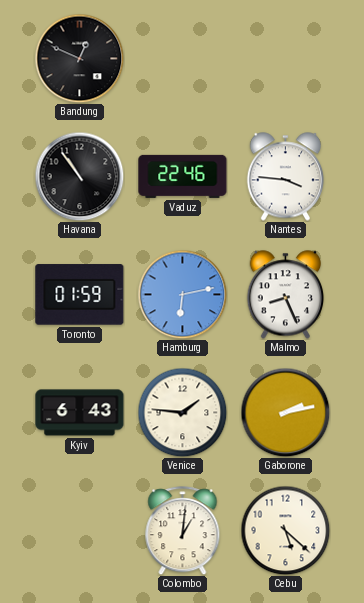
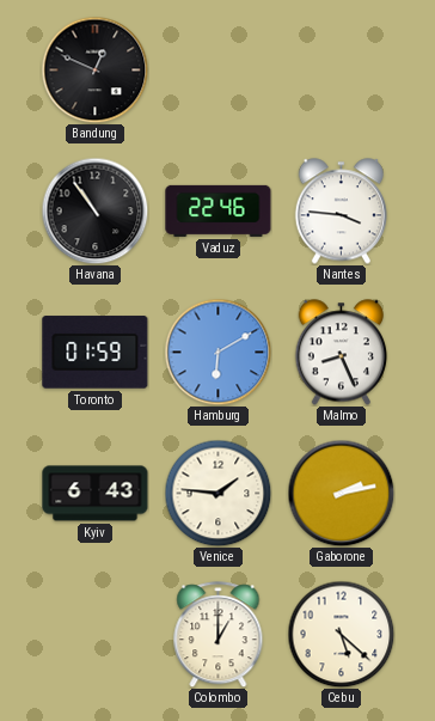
Hamburg: 6:13 -> 6:10
Colombo: 1:01 -> 1:00
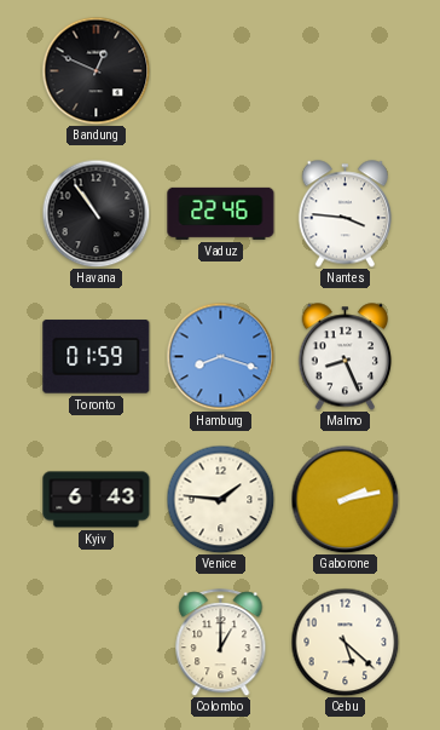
Hamburg: 6:10 -> 8:18
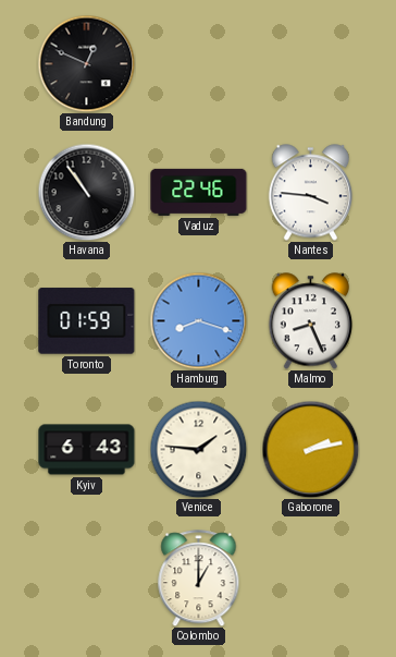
Cebu: 5:22 -> none
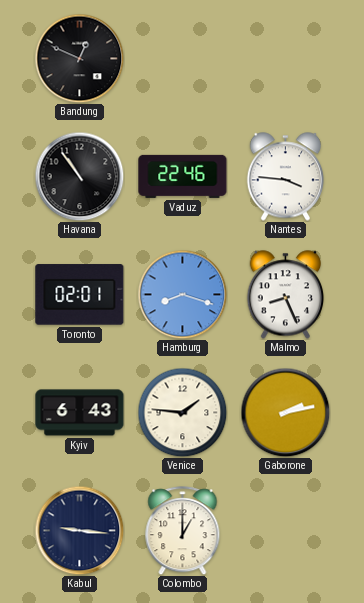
Toronto: 01:59 -> 02:01
Kabul: none -> 9:16
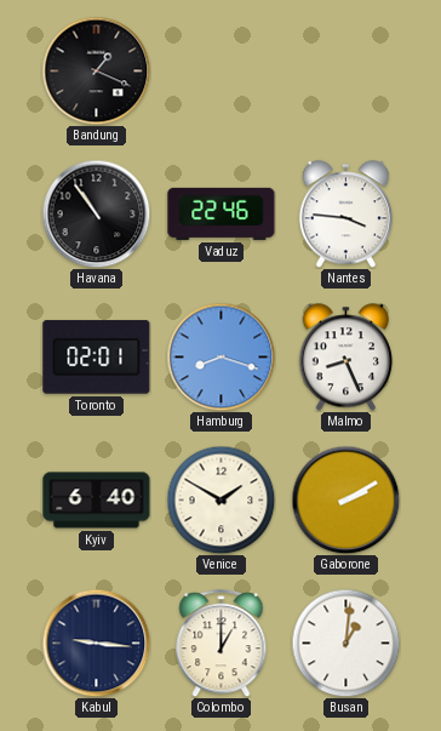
Bandung: 12:49 -> 1:19
Kyiv: 6:43 -> 6:40
Venice: 1:46 -> 1:50
Gaborone: 2:13 -> 2:10
Busan: none -> 1:01
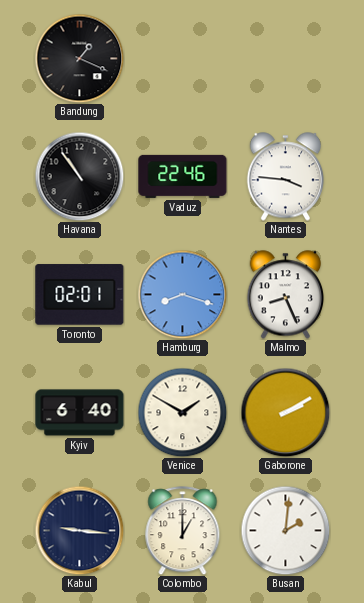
Busan: 1:01 -> 2:01
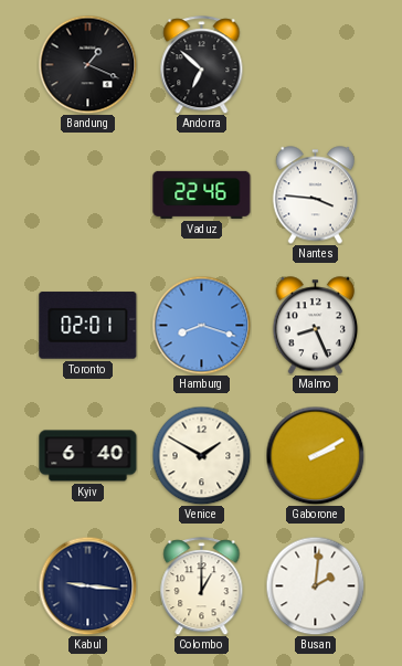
Andorra: none -> 6:52
Havana: 10:54 -> none
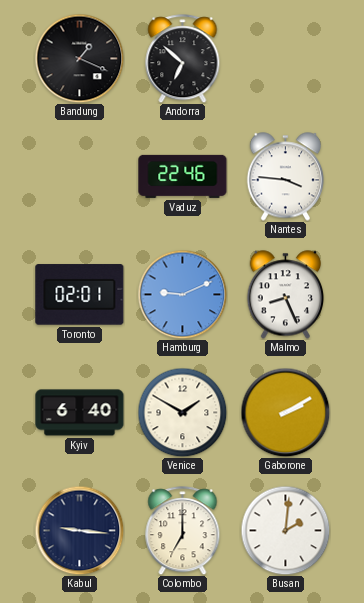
Hamburg: 8:18 -> 9:11
Colombo: 1:00 -> 7:00
